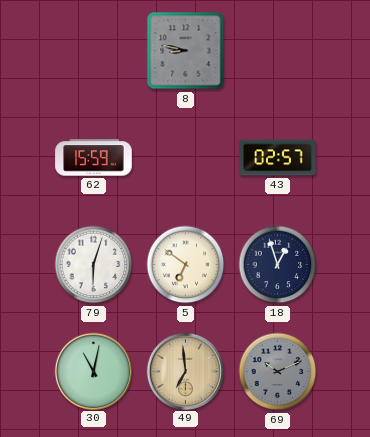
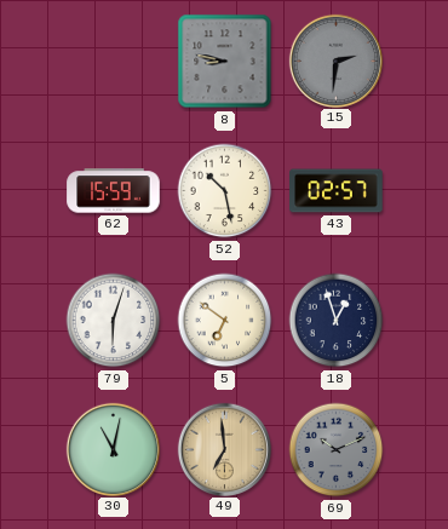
15: none -> 2:31
52: none -> 10:28
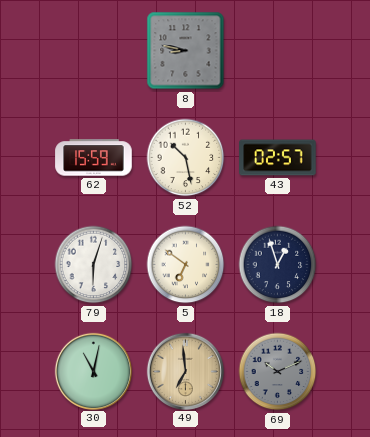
15: 2:31 -> none
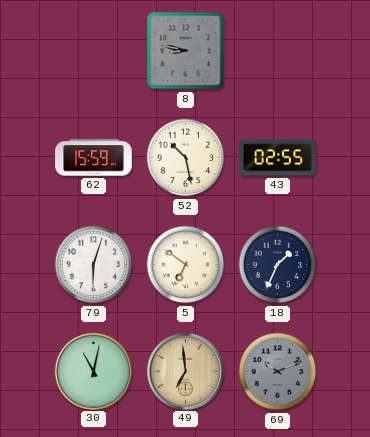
43: 02:57 -> 02:55
18: 12:57 -> 1:34
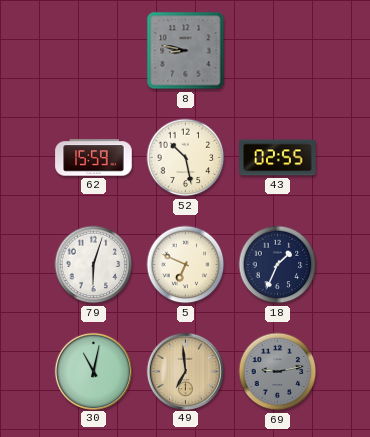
5: 6:51 -> 6:49
69: 10:11 -> 9:13
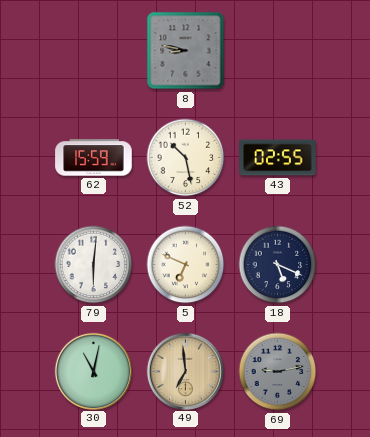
79: 6:03 -> 6:01
18: 1:34 -> 5:19
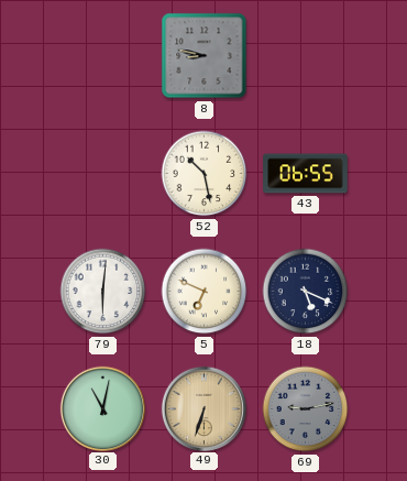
62: 15:59 -> none
43: 02:55 -> 06:55
49: 6:59 -> 6:33
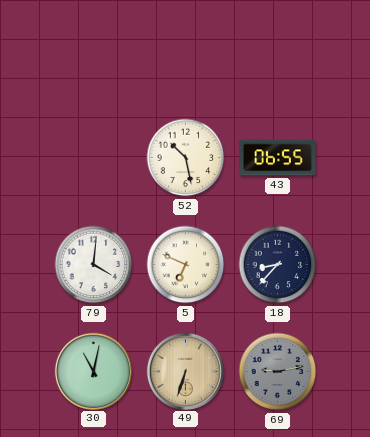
8: 8:47 -> none
79: 6:01 -> 4:01
18: 5:19 -> 8:37
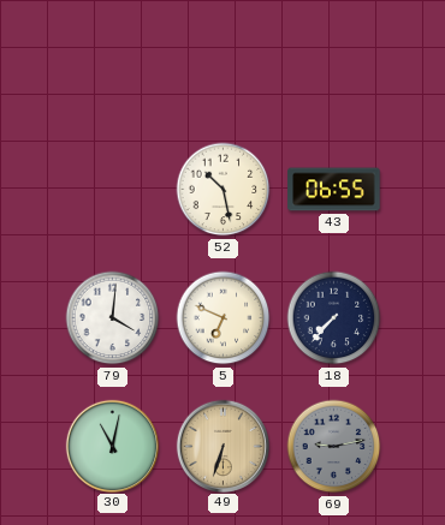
18: 8:37 -> 7:37
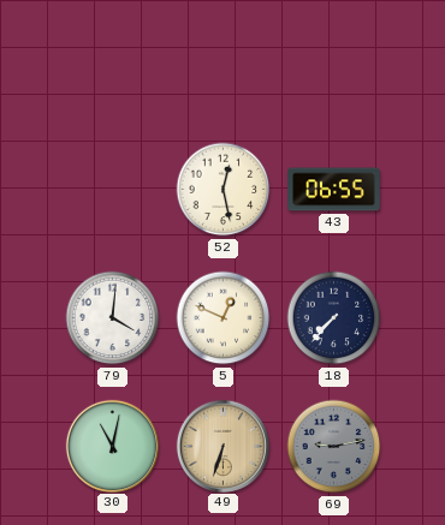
52: 10:28 -> 12:28
5: 6:49 -> 12:49
